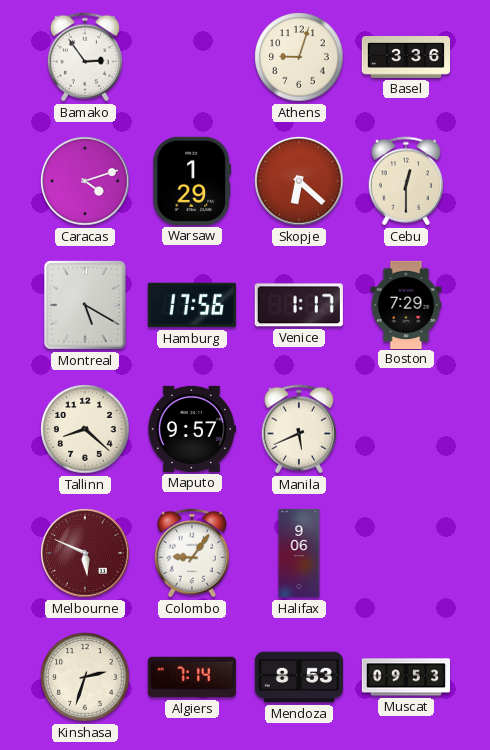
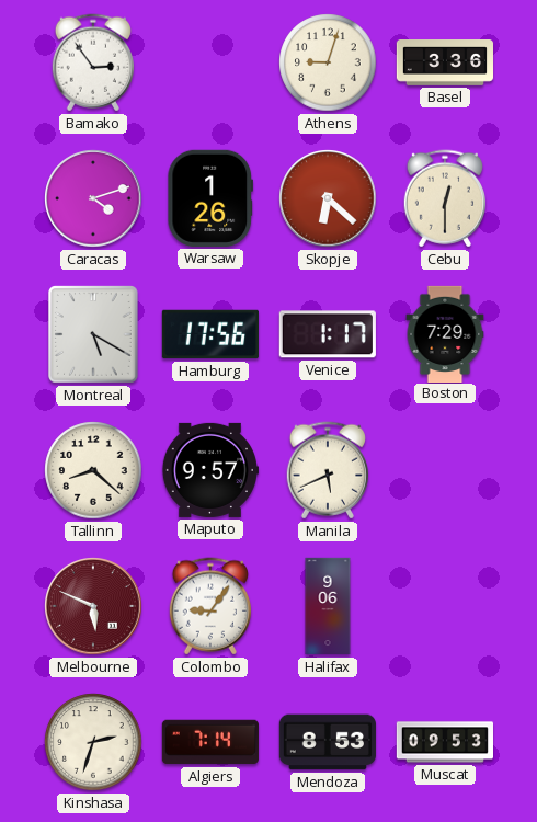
Warsaw: 1:29 -> 1:26
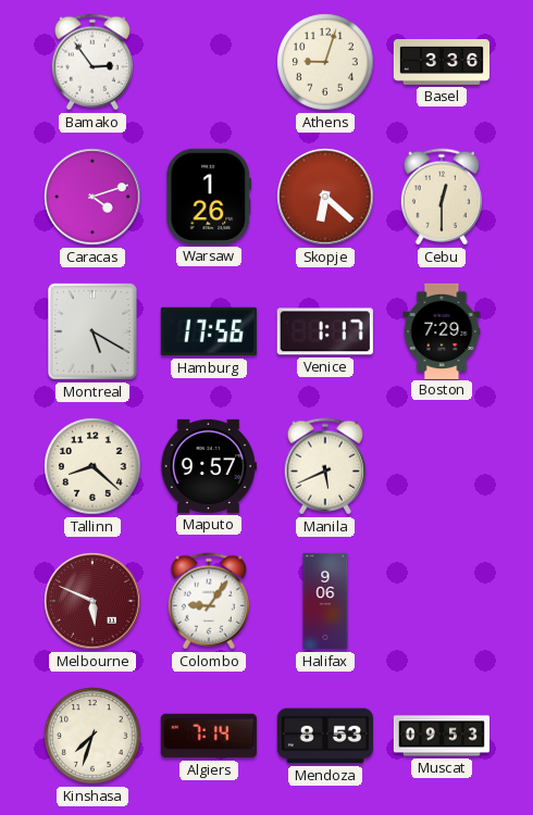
Kinshasa: 2:33 -> 7:33
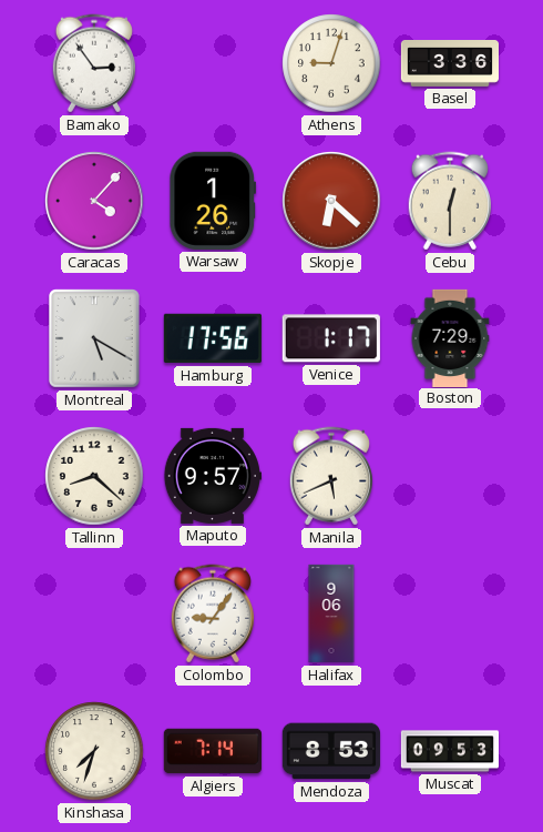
Caracas: 4:12 -> 4:07
Melbourne: 5:49 -> none
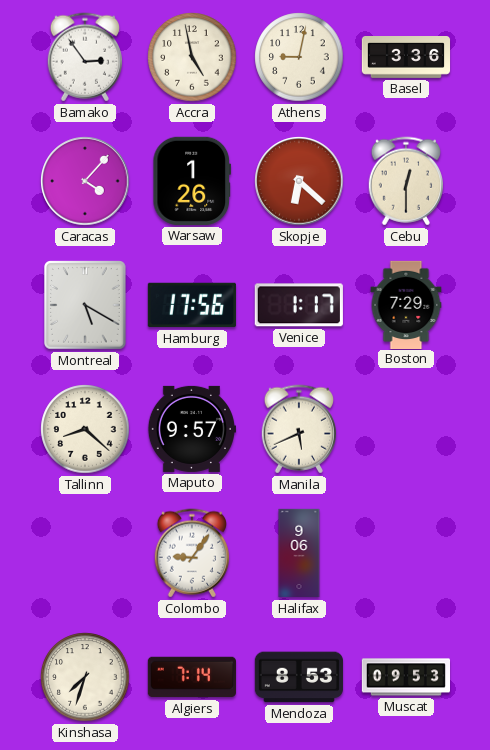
Accra: none -> 4:58
Athens: 9:03 -> 9:02
